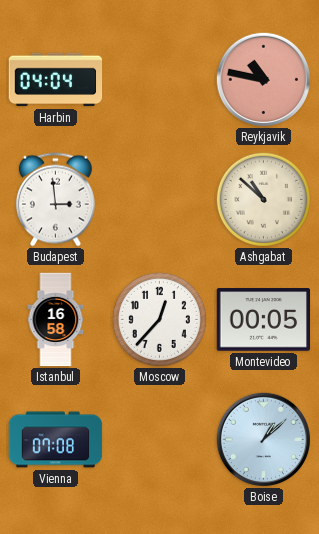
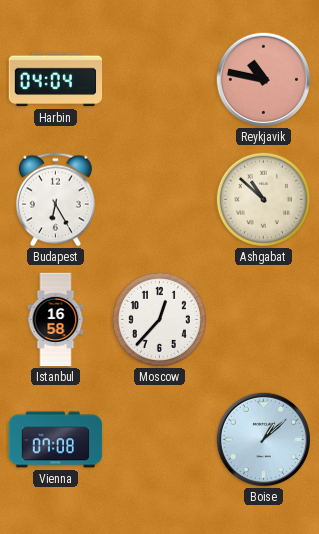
Budapest: 2:59 -> 6:25
Montevideo: 00:05 -> none
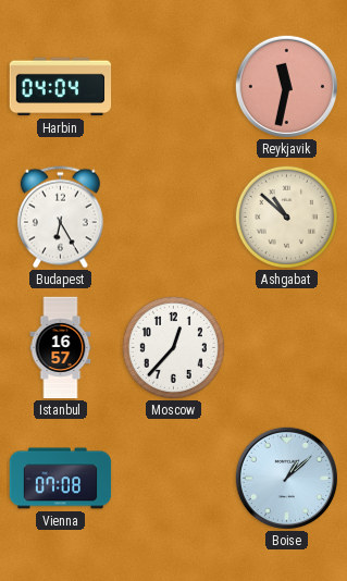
Reykjavik: 10:47 -> 11:32
Istanbul: 16:58 -> 16:57
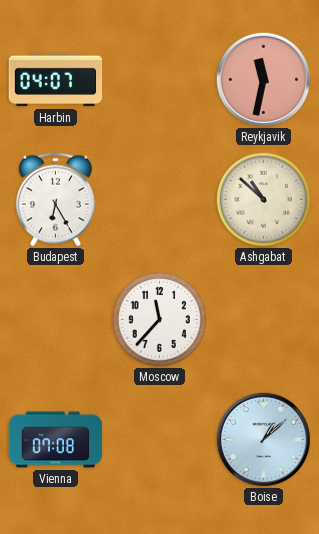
Harbin: 04:04 -> 04:07
Istanbul: 16:57 -> none
Moscow: 12:37 -> 11:37
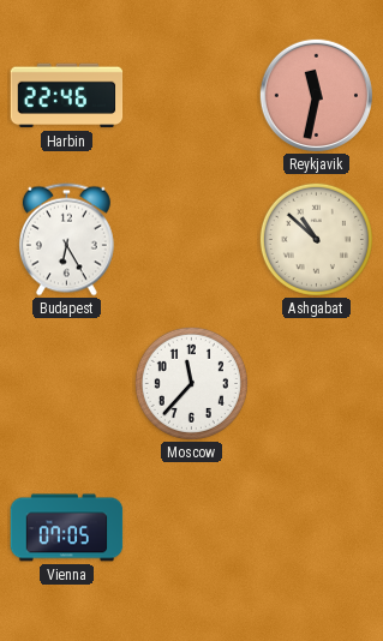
Harbin: 04:07 -> 22:46
Vienna: 07:08 -> 07:05
Boise: 1:08 -> none
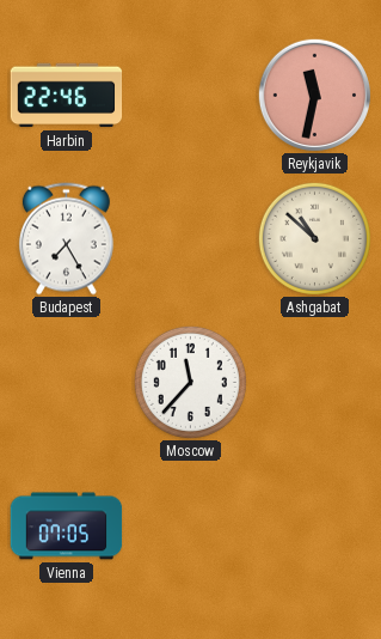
Budapest: 6:25 -> 7:25
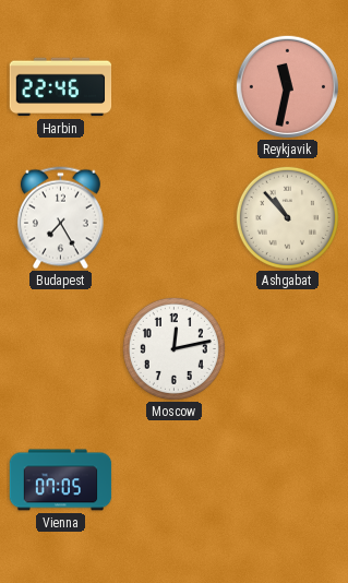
Ashgabat: 10:52 -> 10:53
Moscow: 11:37 -> 12:13
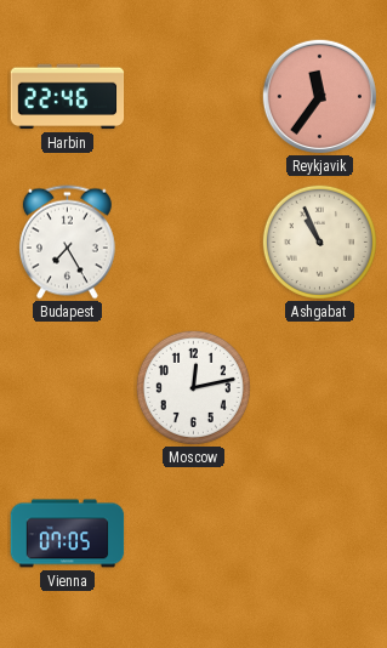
Reykjavik: 11:32 -> 11:36
Ashgabat: 10:53 -> 10:56
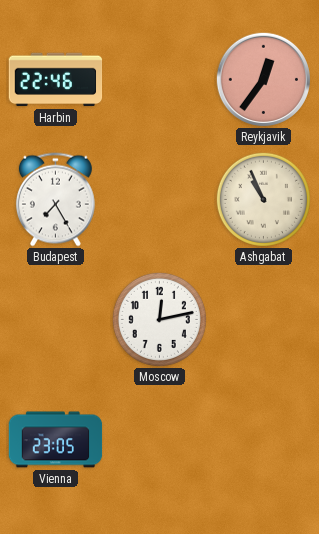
Reykjavik: 11:36 -> 12:36
Vienna: 07:05 -> 23:05
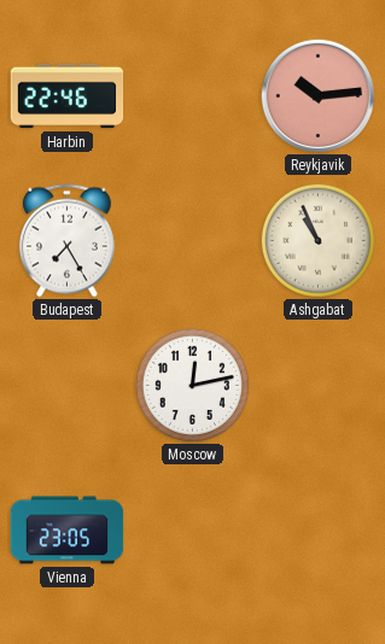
Reykjavik: 12:36 -> 10:14
